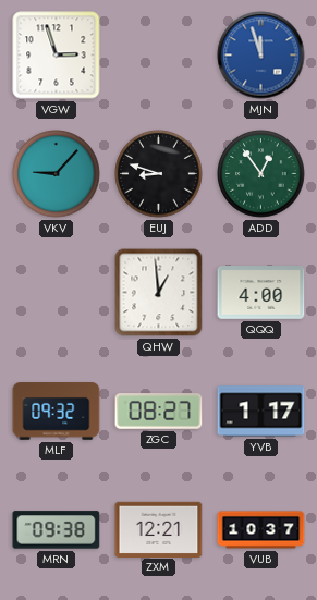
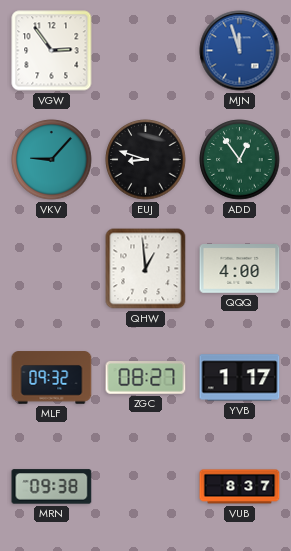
VGW: 2:57 -> 2:54
ZXM: 12:21 -> none
VUB: 10:37 -> 8:37
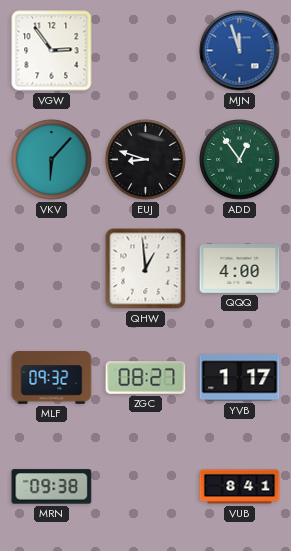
VKV: 9:07 -> 6:07
VUB: 8:37 -> 8:41
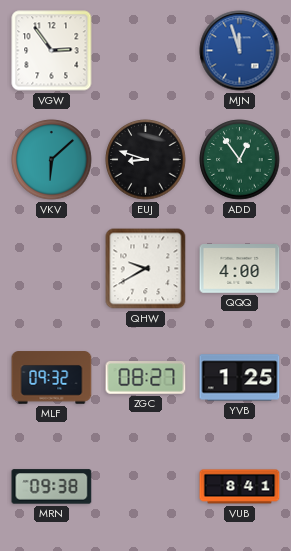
VKV: 6:07 -> 6:08
QHW: 12:59 -> 9:40
YVB: 1:17 -> 1:25
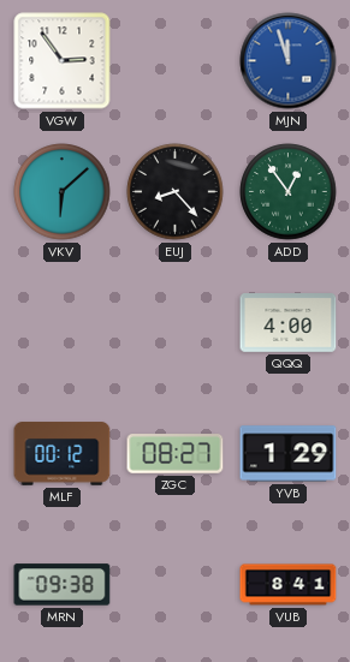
EUJ: 8:48 -> 8:23
QHW: 9:40 -> none
MLF: 09:32 -> 00:12
YVB: 1:25 -> 1:29
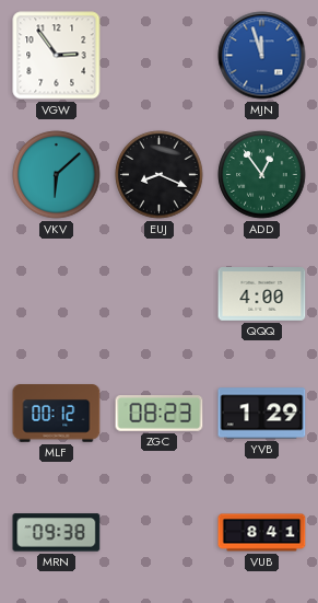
EUJ: 8:23 -> 8:19
ZGC: 08:27 -> 08:23
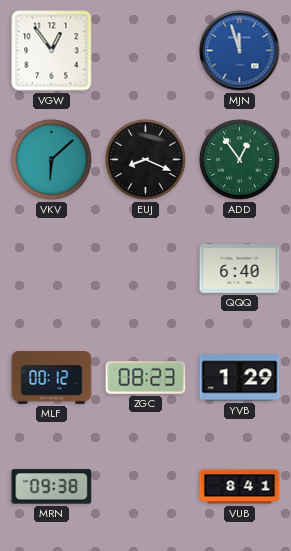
VGW: 2:54 -> 12:54
QQQ: 4:00 -> 6:40
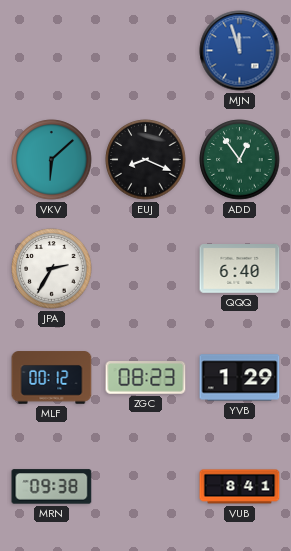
VGW: 12:54 -> none
JPA: none -> 2:35
